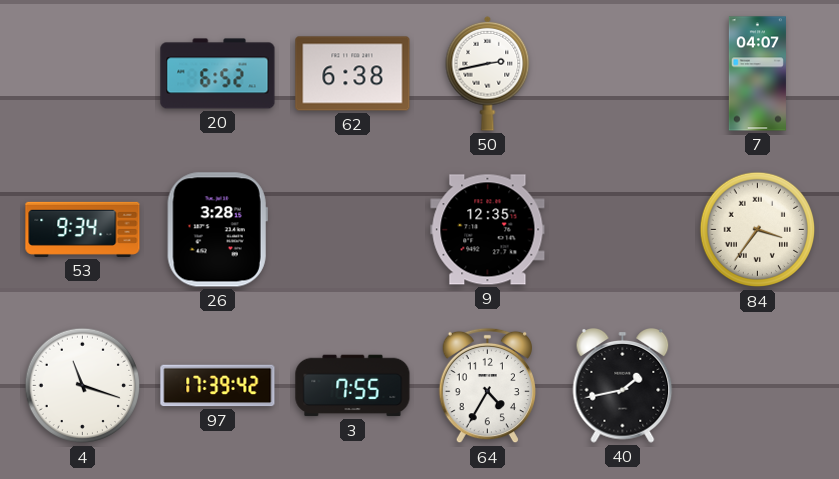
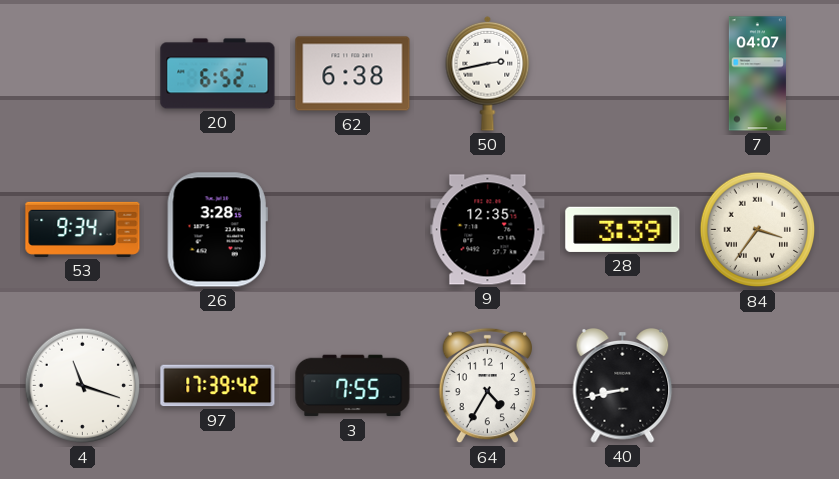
28: none -> 3:39
40: 1:43 -> 8:43
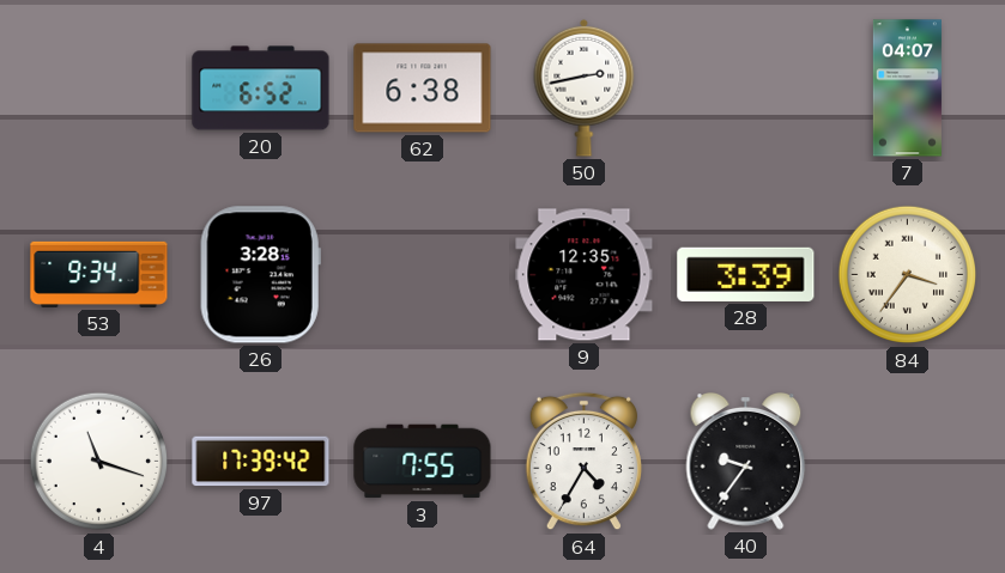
40: 8:43 -> 9:36
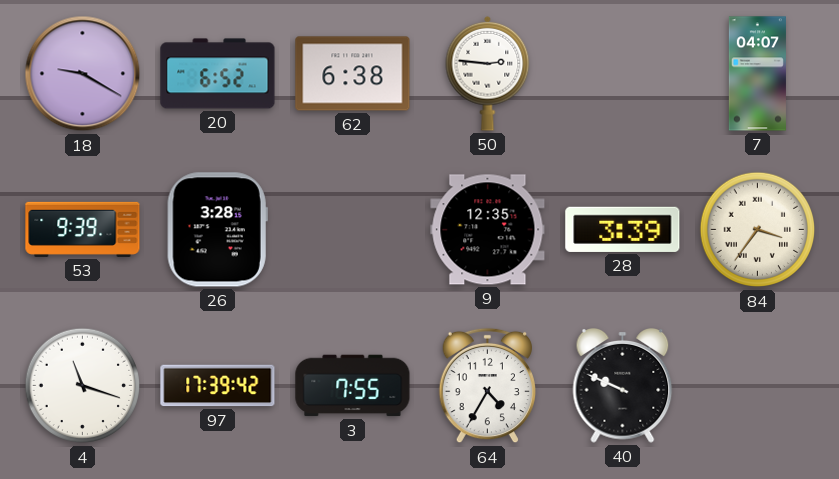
18: none -> 9:20
50: 2:43 -> 2:46
53: 9:34 -> 9:39
40: 9:36 -> 9:49
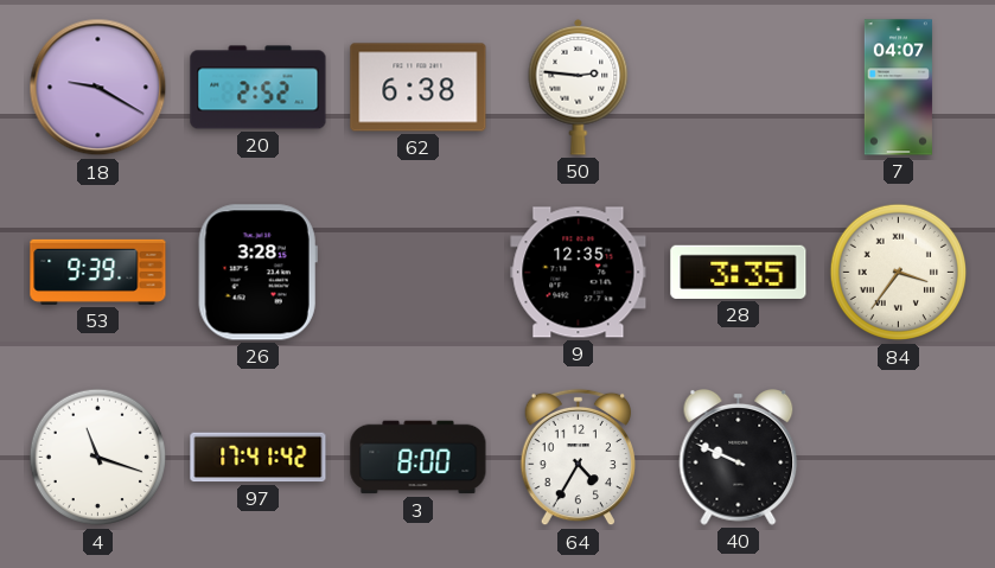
20: 6:52 -> 2:52
28: 3:39 -> 3:35
97: 17:39 -> 17:41
3: 7:55 -> 8:00
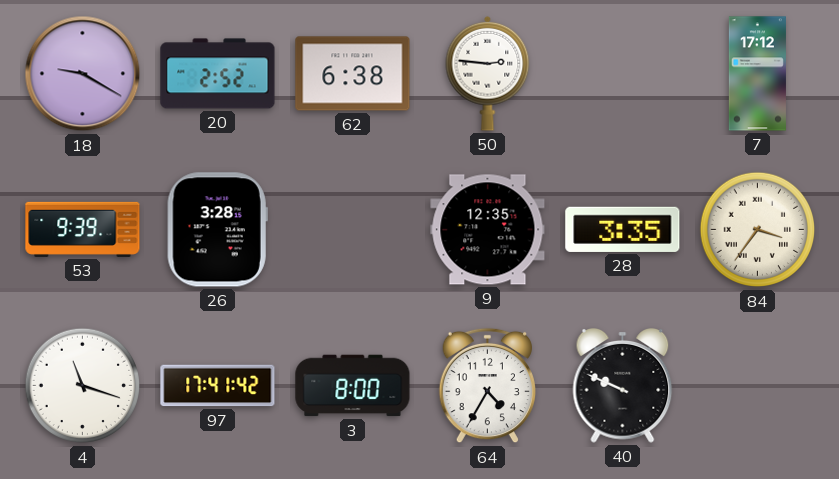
7: 04:07 -> 17:12
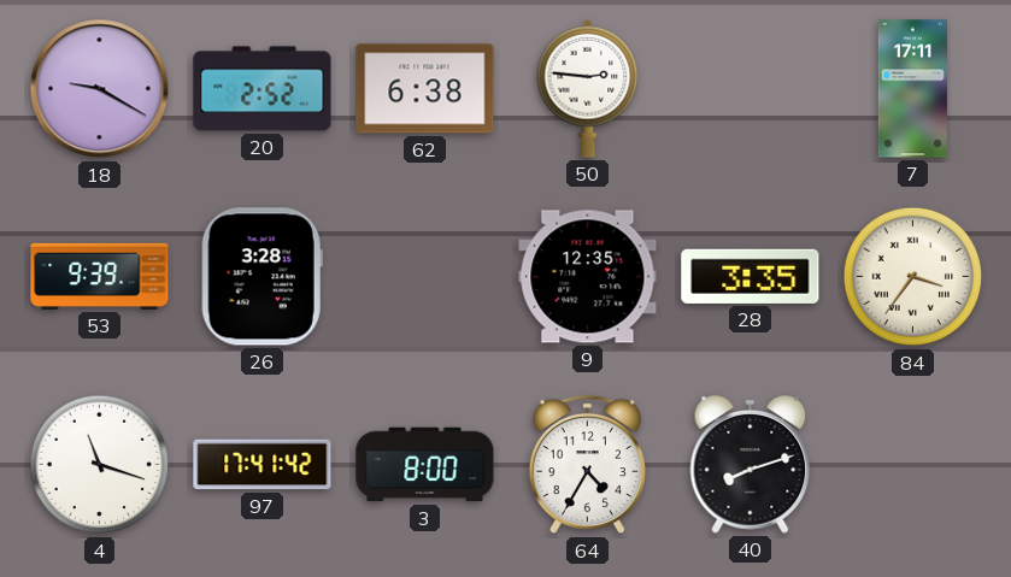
7: 17:12 -> 17:11
40: 9:49 -> 8:12
